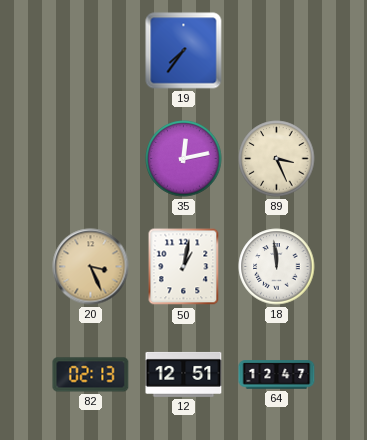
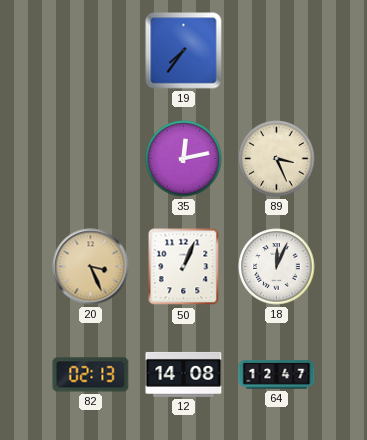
50: 1:02 -> 1:04
18: 11:59 -> 12:04
12: 12:51 -> 14:08
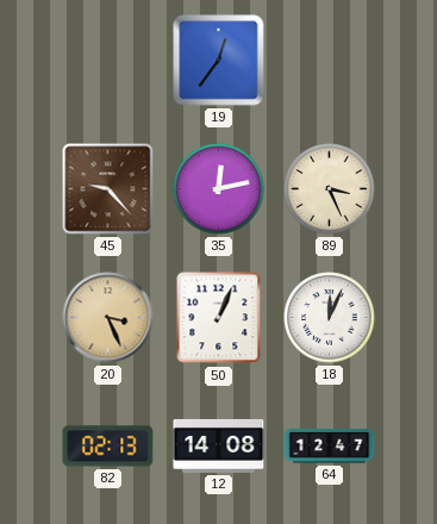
19: 7:36 -> 12:36
45: none -> 9:23
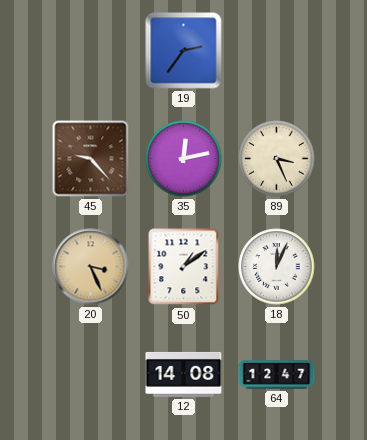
19: 12:36 -> 2:36
50: 1:04 -> 1:09
82: 02:13 -> none
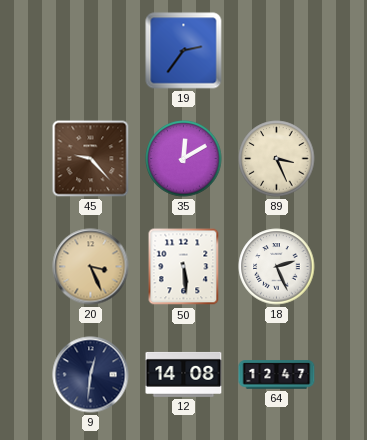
35: 12:13 -> 12:10
50: 1:09 -> 5:29
18: 12:04 -> 2:26
9: none -> 12:31
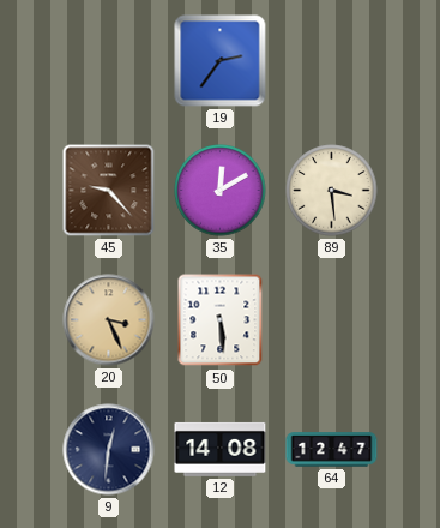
89: 3:26 -> 3:29
18: 2:26 -> none
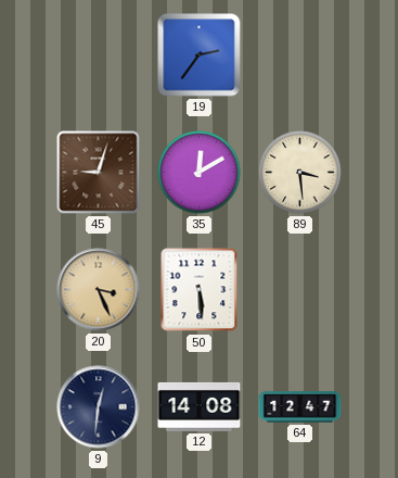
45: 9:23 -> 9:03
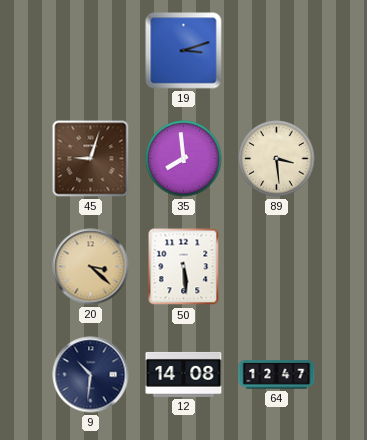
19: 2:36 -> 3:12
35: 12:10 -> 7:59
20: 3:26 -> 3:22
9: 12:31 -> 10:31
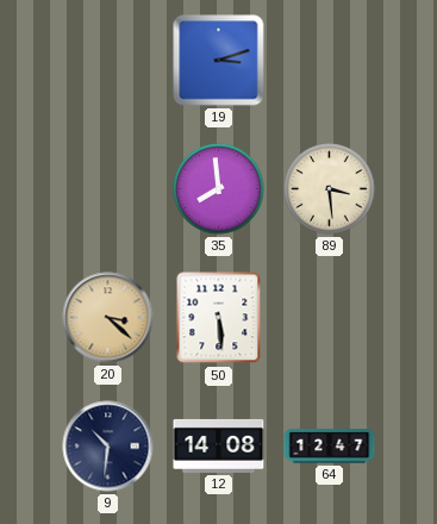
45: 9:03 -> none
